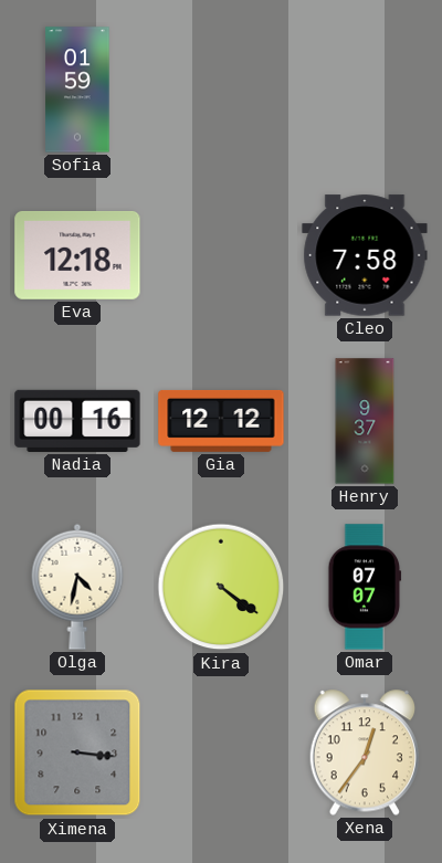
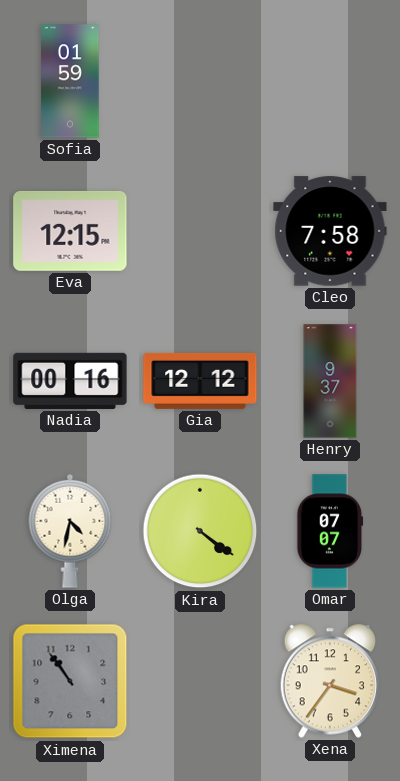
Eva: 12:18 -> 12:15
Ximena: 3:16 -> 10:54
Xena: 12:36 -> 3:36
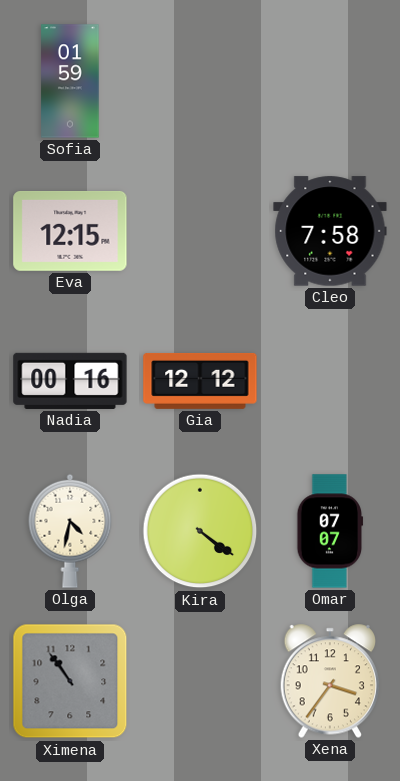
Henry: 9:37 -> none
